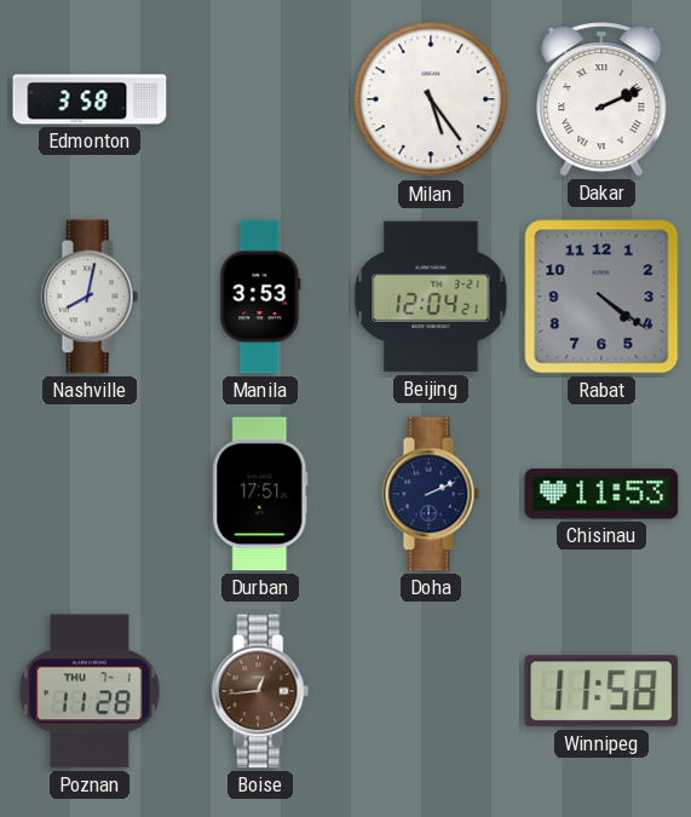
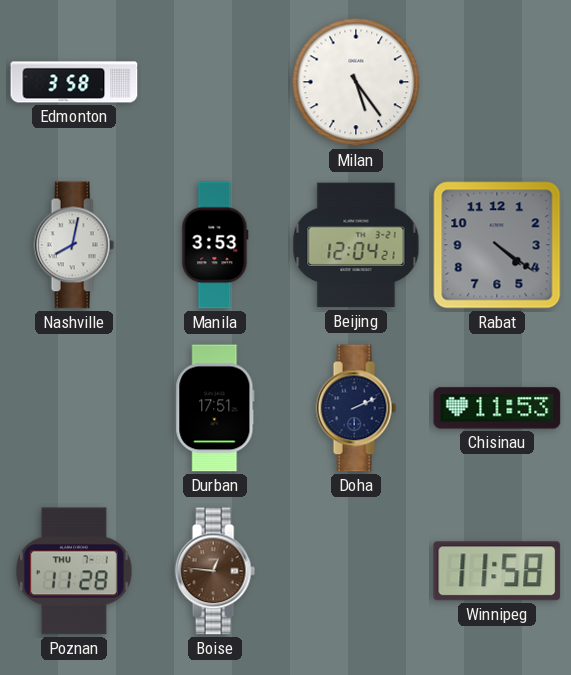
Dakar: 2:11 -> none
Boise: 12:44 -> 12:46
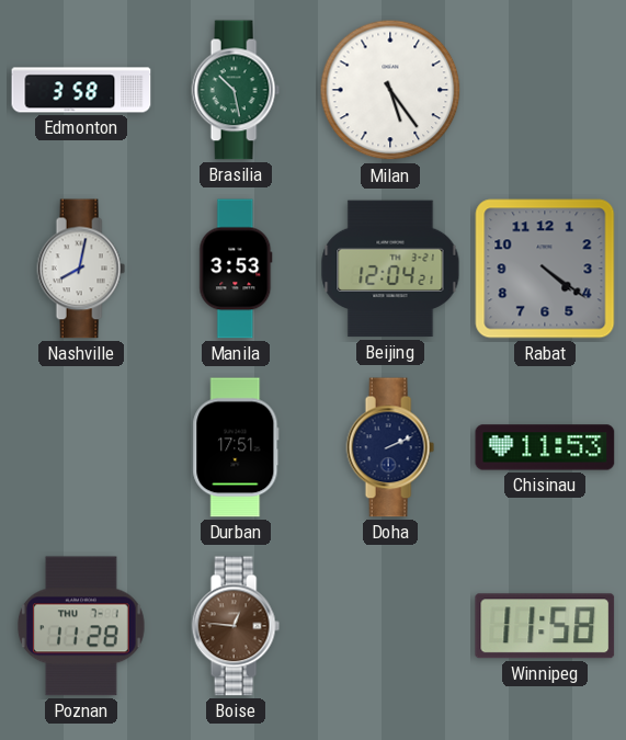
Brasilia: none -> 10:28
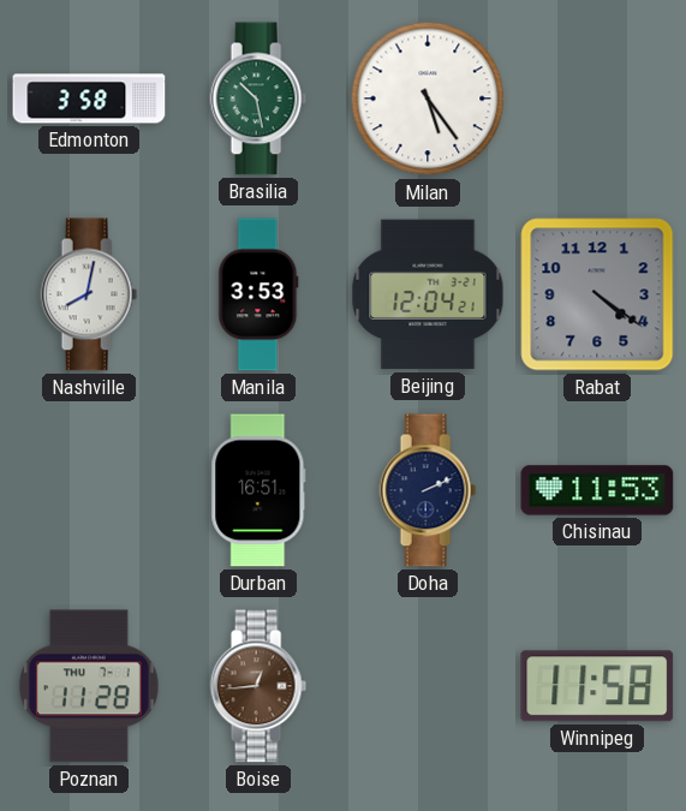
Durban: 17:51 -> 16:51
Boise: 12:46 -> 12:44
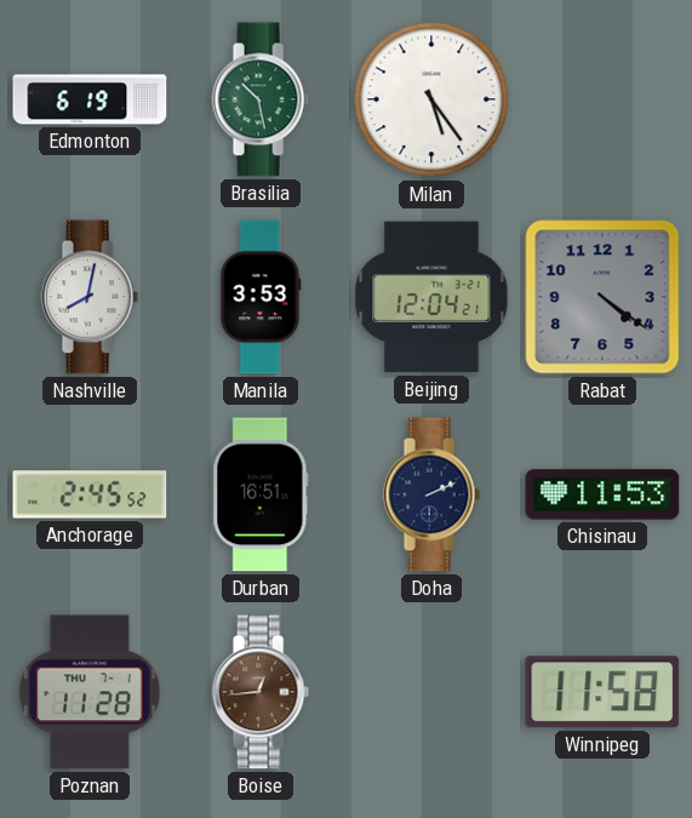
Edmonton: 3:58 -> 6:19
Anchorage: none -> 2:45
